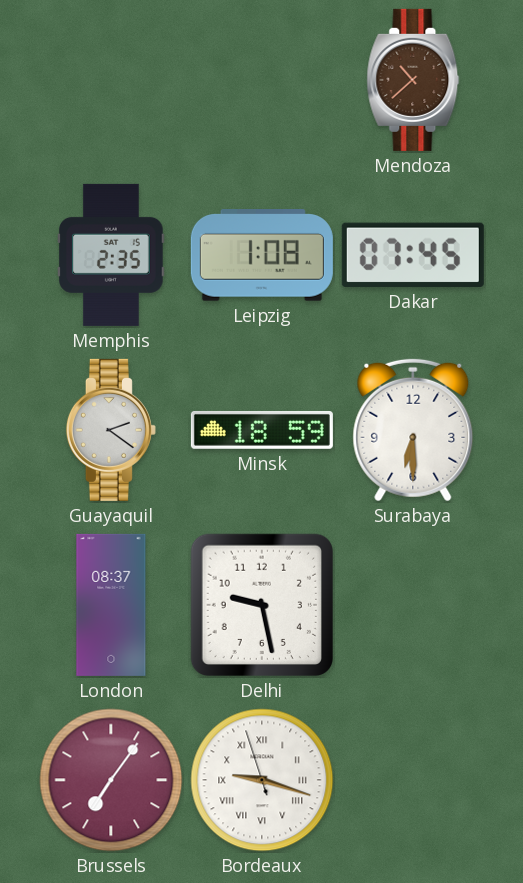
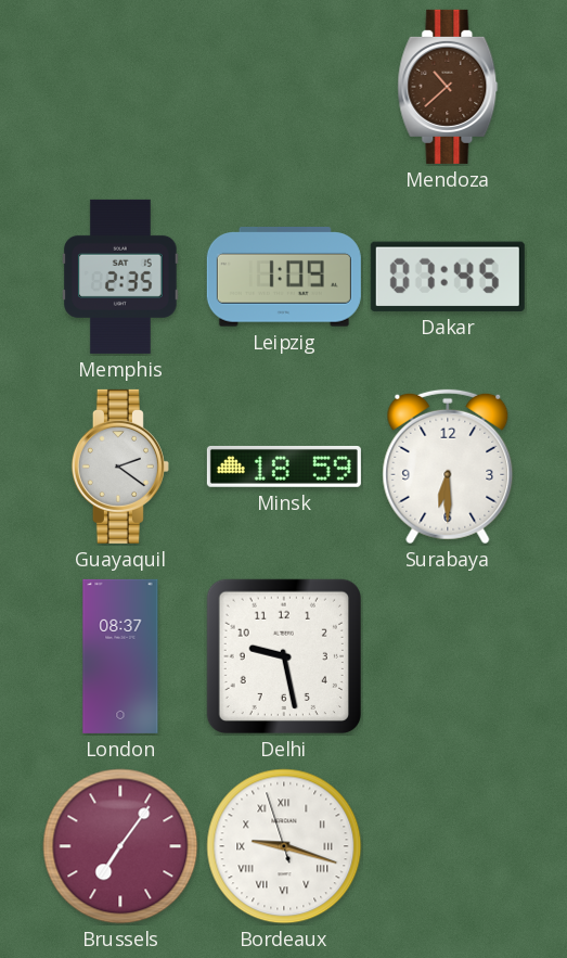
Leipzig: 1:08 -> 1:09
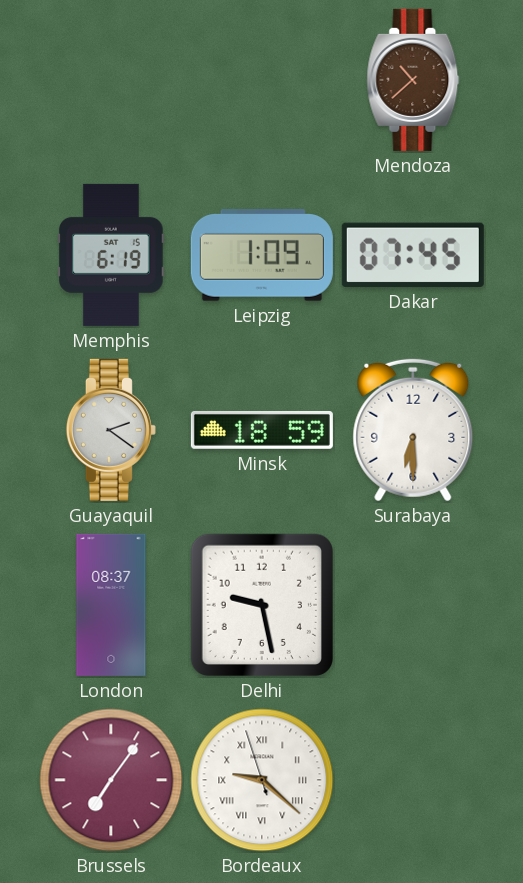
Memphis: 2:35 -> 6:19
Bordeaux: 9:17 -> 9:21
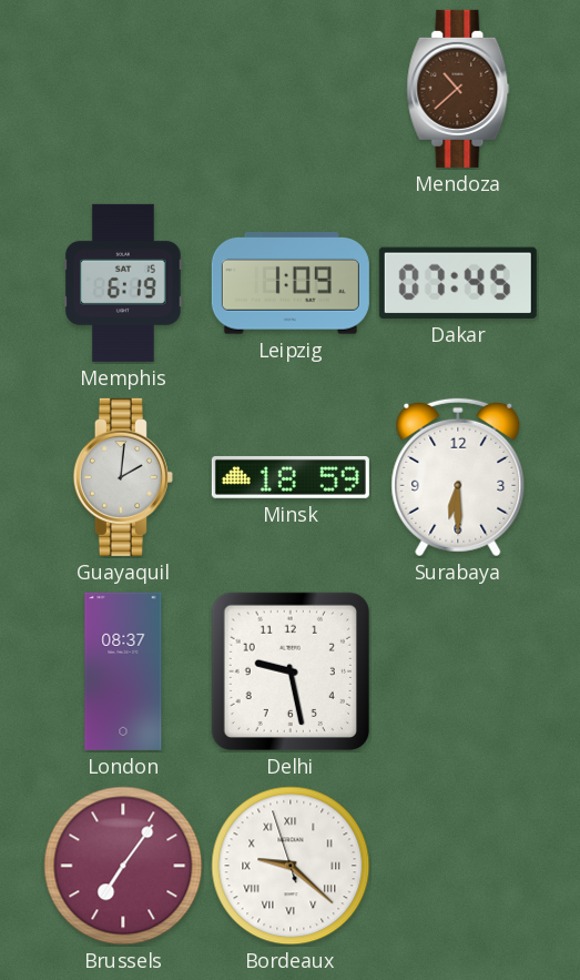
Guayaquil: 2:21 -> 2:01
